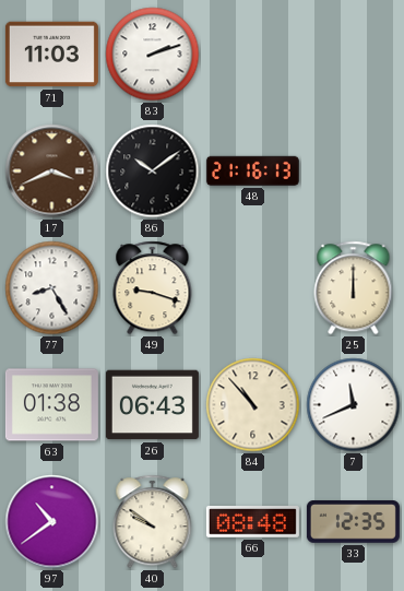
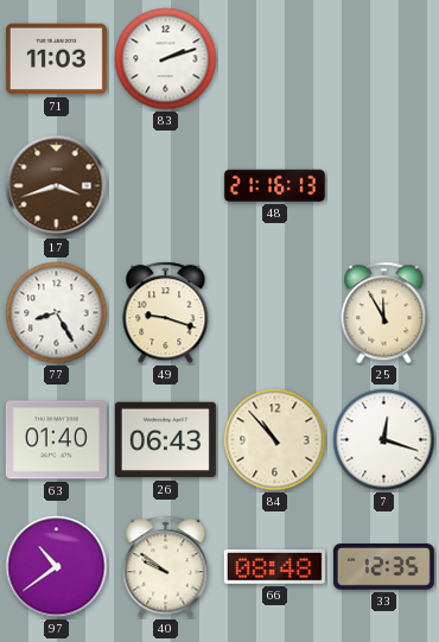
17: 3:41 -> 3:42
86: 10:09 -> none
25: 12:00 -> 11:55
63: 01:38 -> 01:40
7: 11:41 -> 12:18
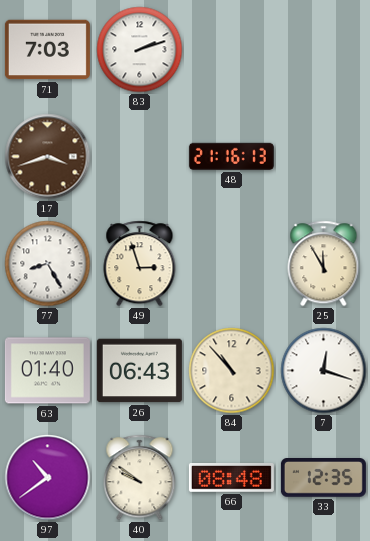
71: 11:03 -> 7:03
49: 9:18 -> 2:57
